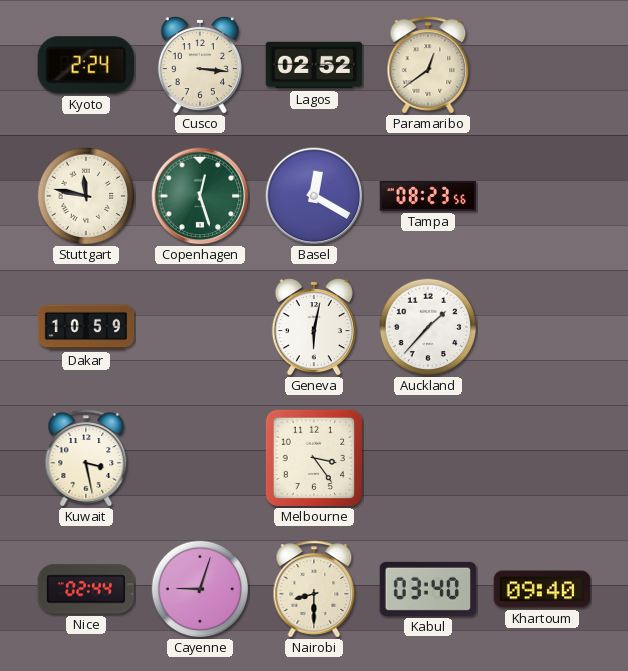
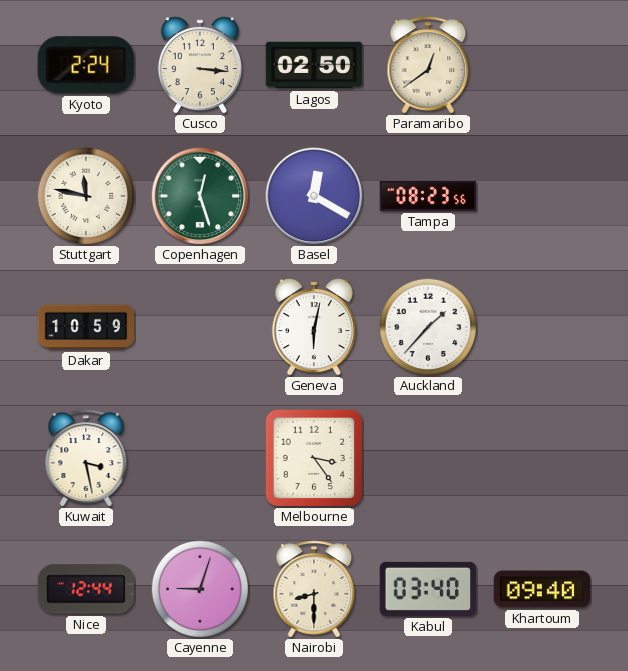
Lagos: 02:52 -> 02:50
Nice: 02:44 -> 12:44
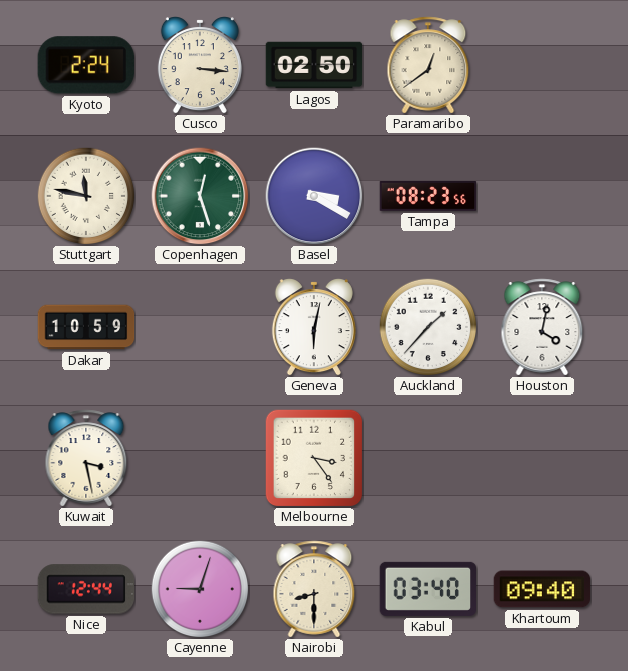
Basel: 12:20 -> 3:20
Houston: none -> 4:02
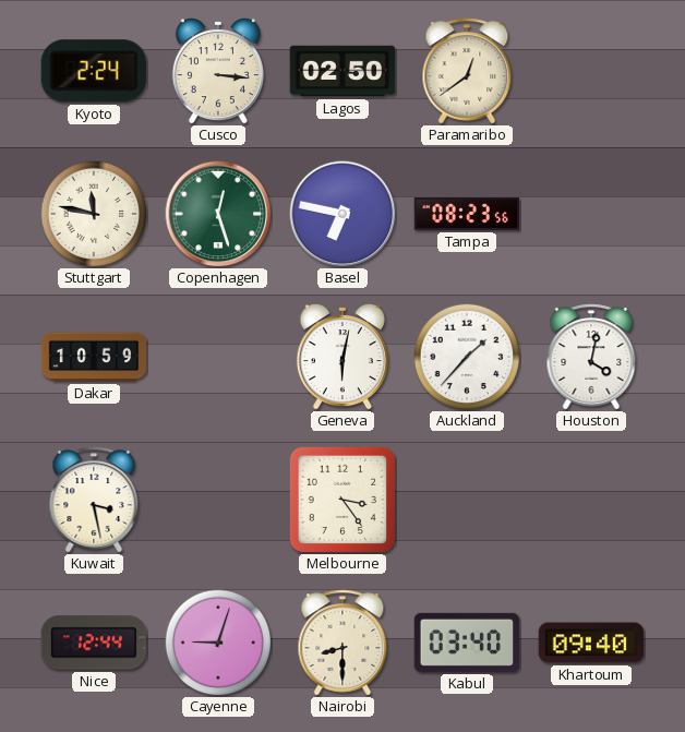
Basel: 3:20 -> 6:47
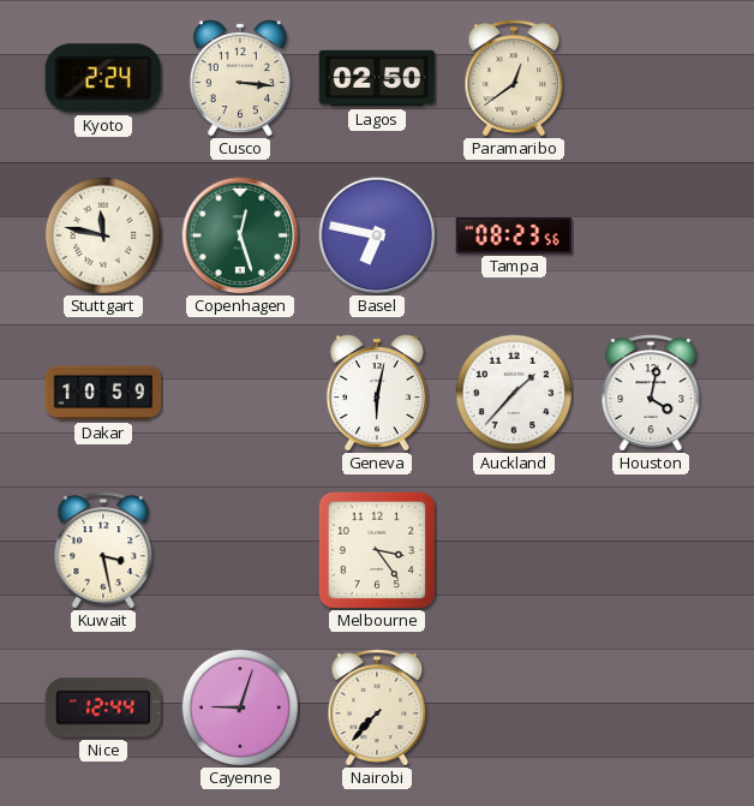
Nairobi: 8:30 -> 7:37
Kabul: 03:40 -> none
Khartoum: 09:40 -> none
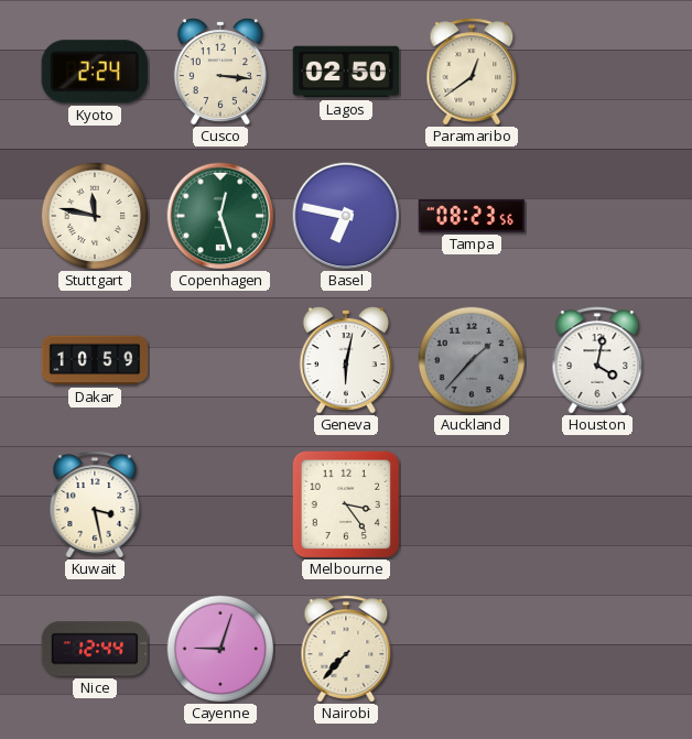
Auckland dial: white -> grey
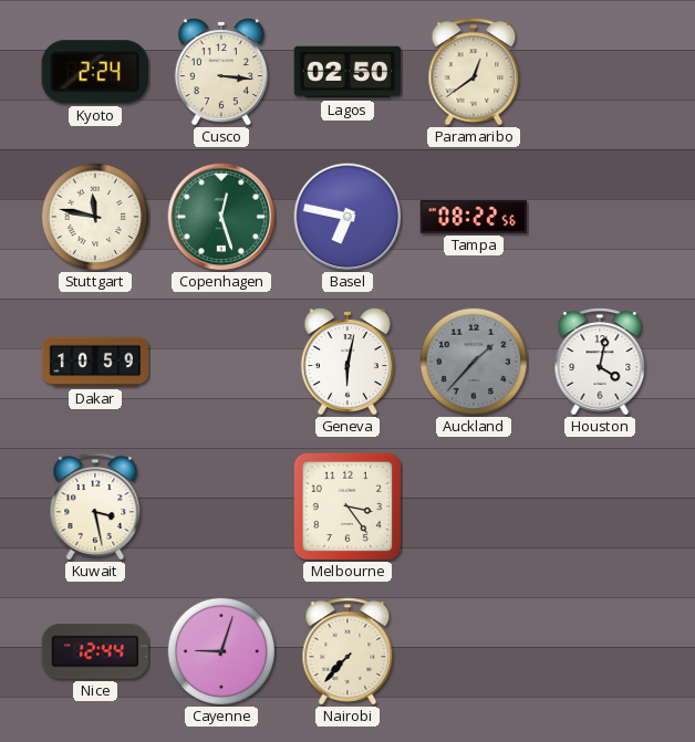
Tampa: 08:23 -> 08:22
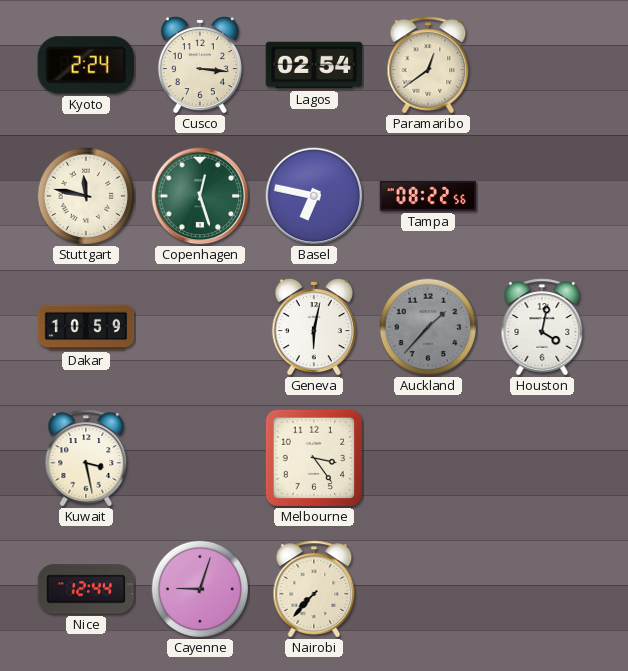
Lagos: 02:50 -> 02:54
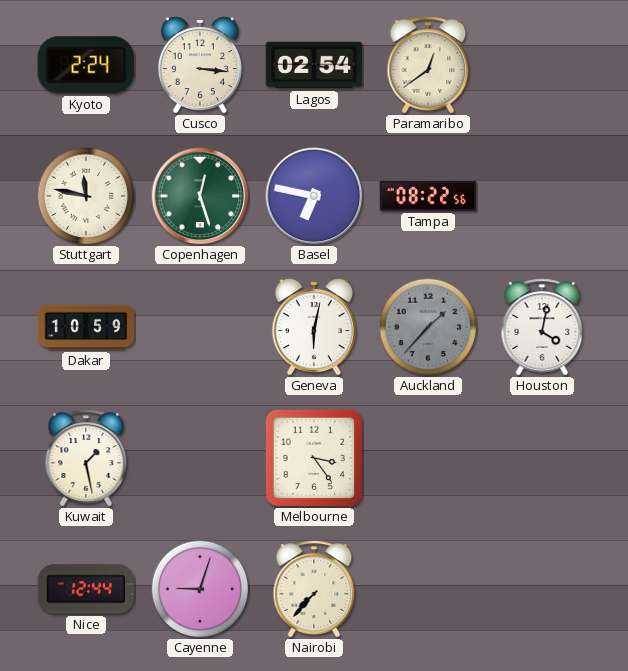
Kuwait: 3:28 -> 1:28
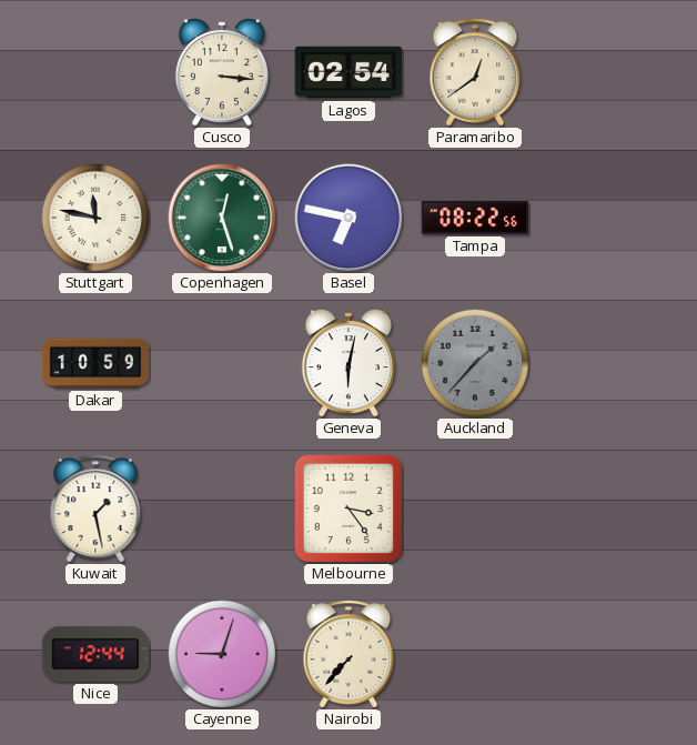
Kyoto: 2:24 -> none
Houston: 4:02 -> none
